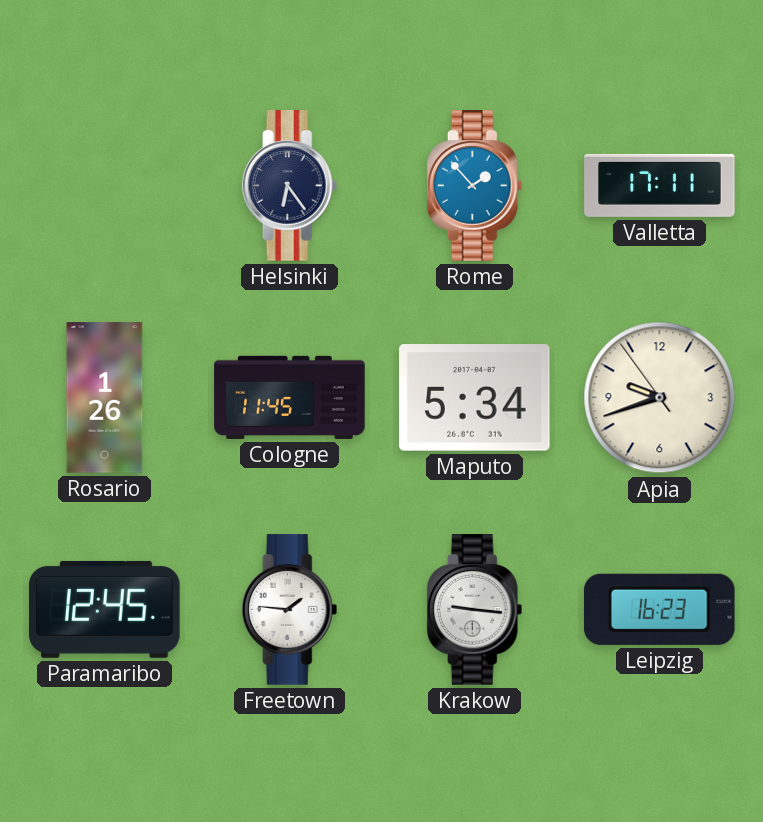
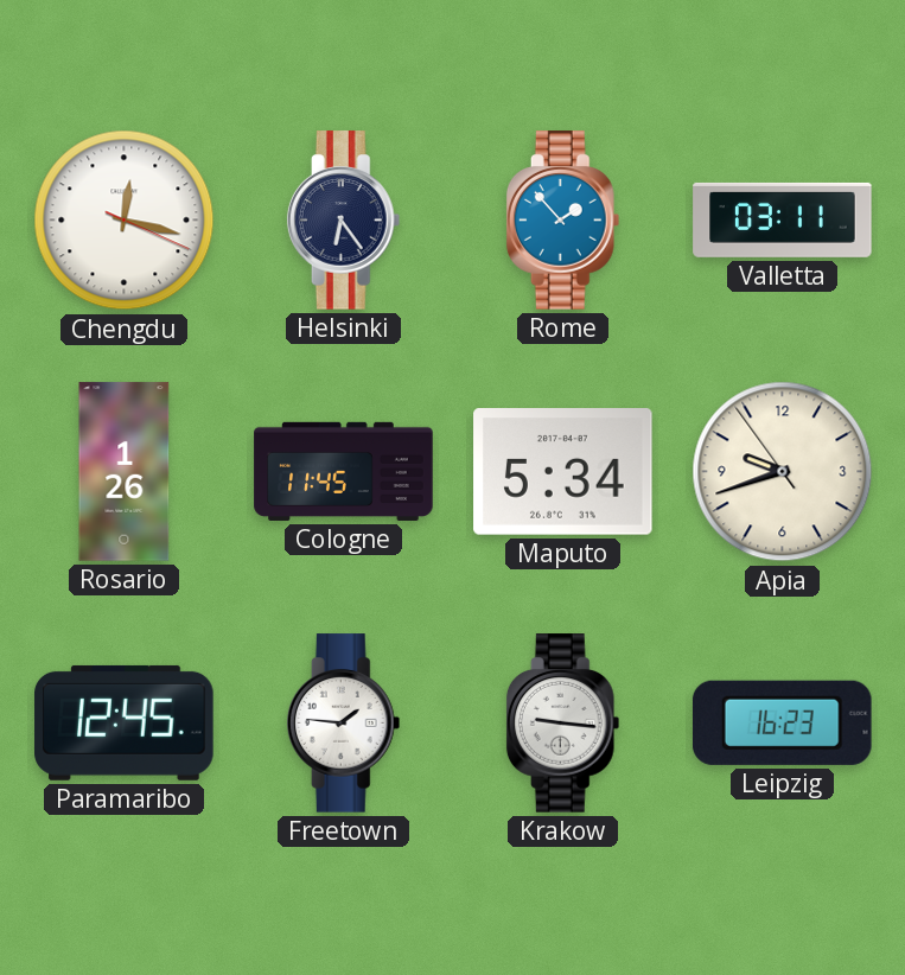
Chengdu: none -> 12:17
Valletta: 17:11 -> 03:11
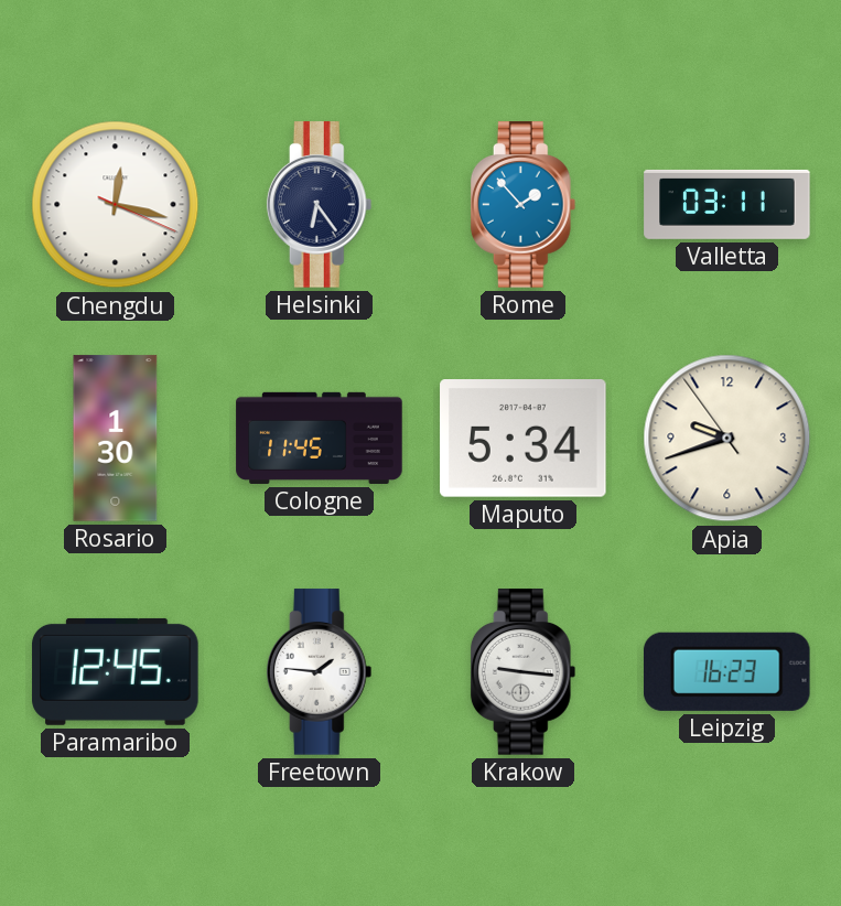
Rosario: 1:26 -> 1:30
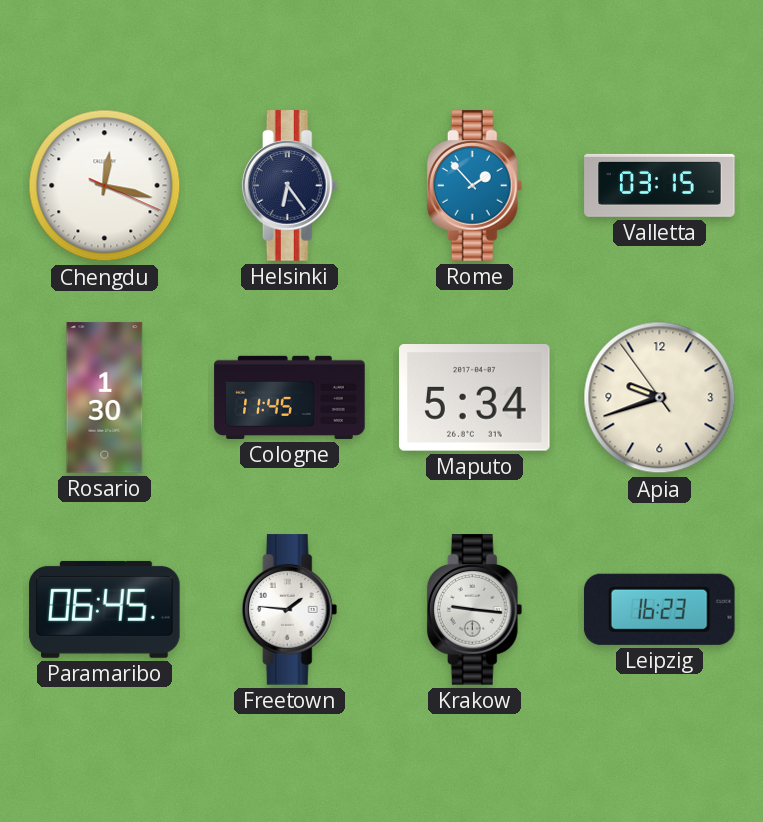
Valletta: 03:11 -> 03:15
Paramaribo: 12:45 -> 06:45
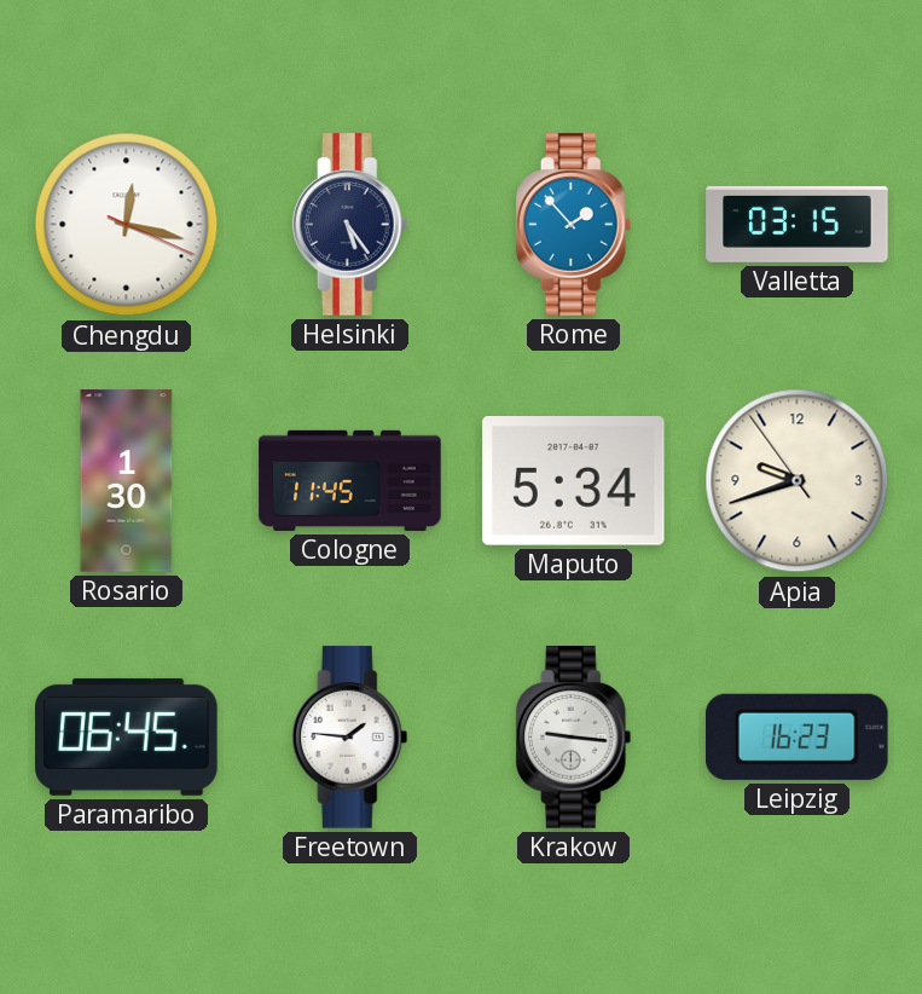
Helsinki: 6:24 -> 5:24
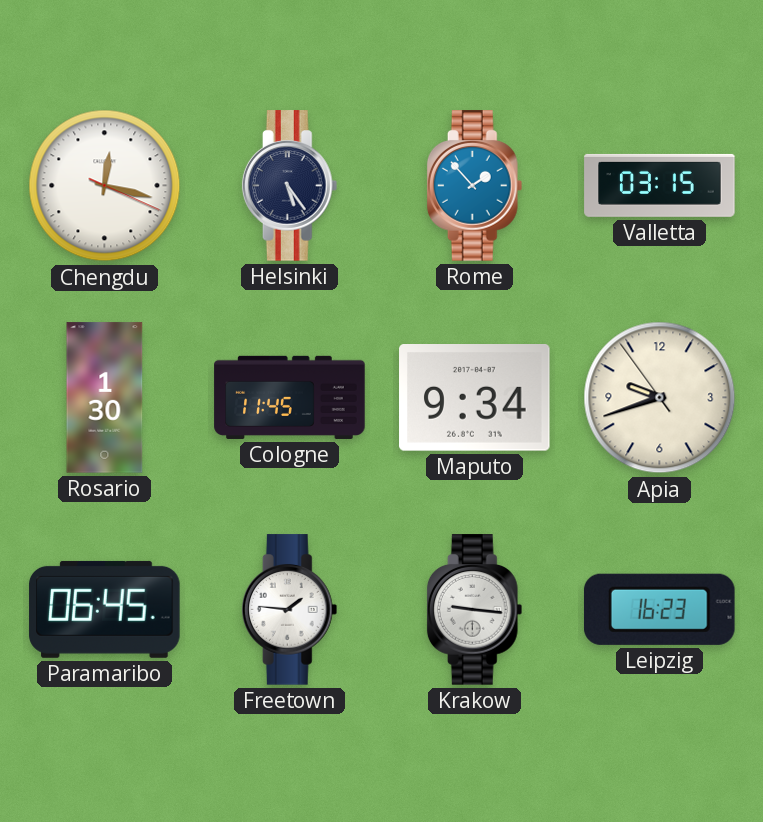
Maputo: 5:34 -> 9:34
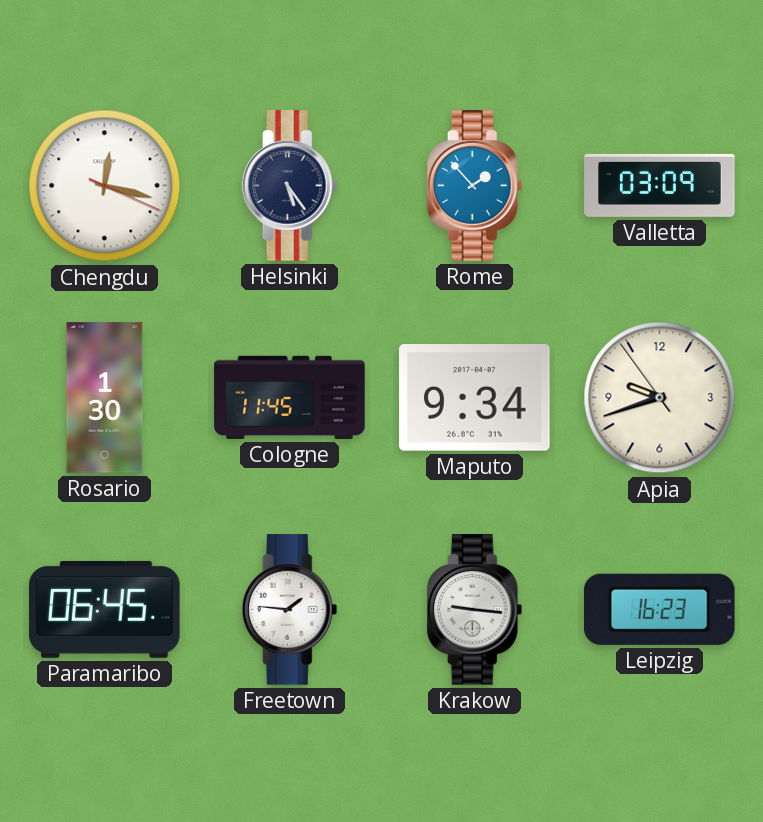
Valletta: 03:15 -> 03:09
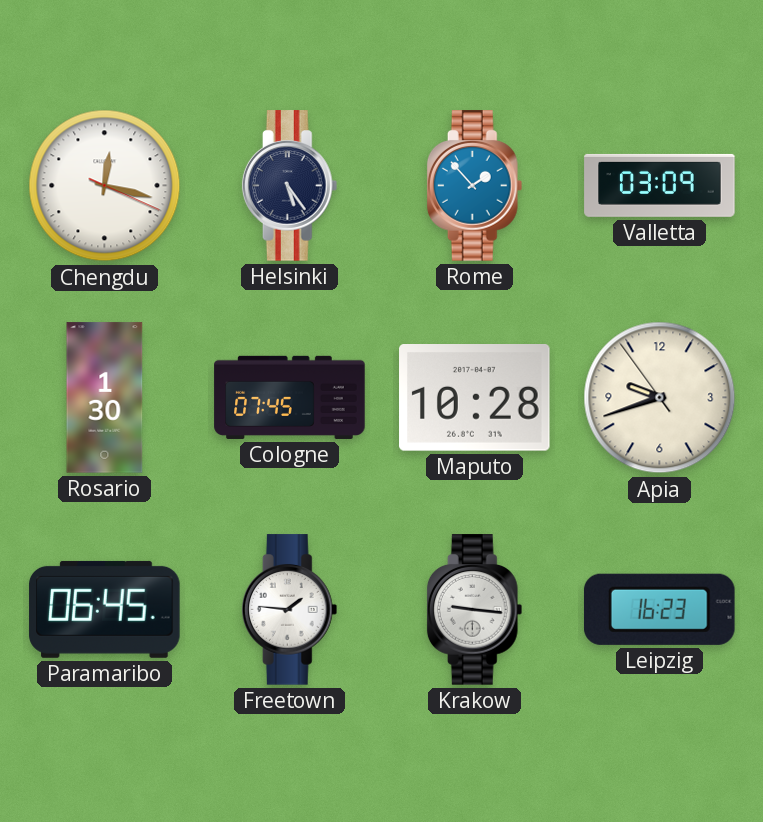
Cologne: 11:45 -> 07:45
Maputo: 9:34 -> 10:28
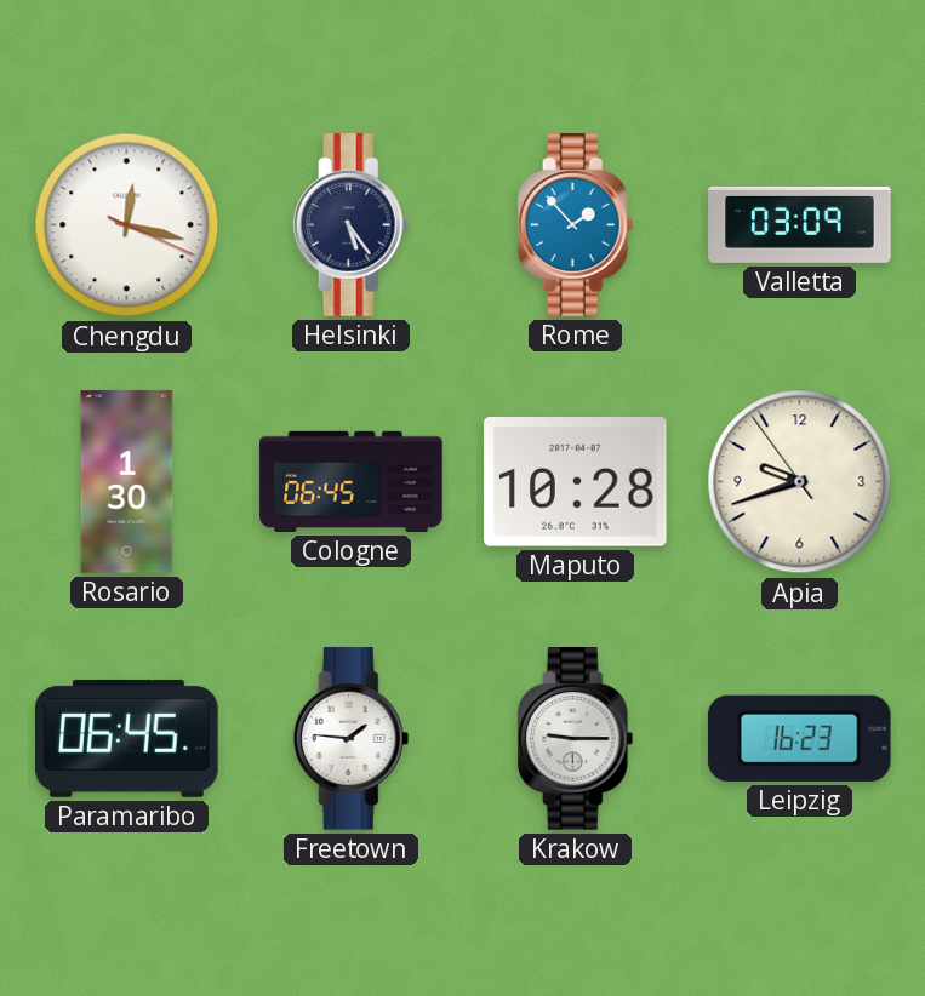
Cologne: 07:45 -> 06:45
Krakow: 9:16 -> 9:15
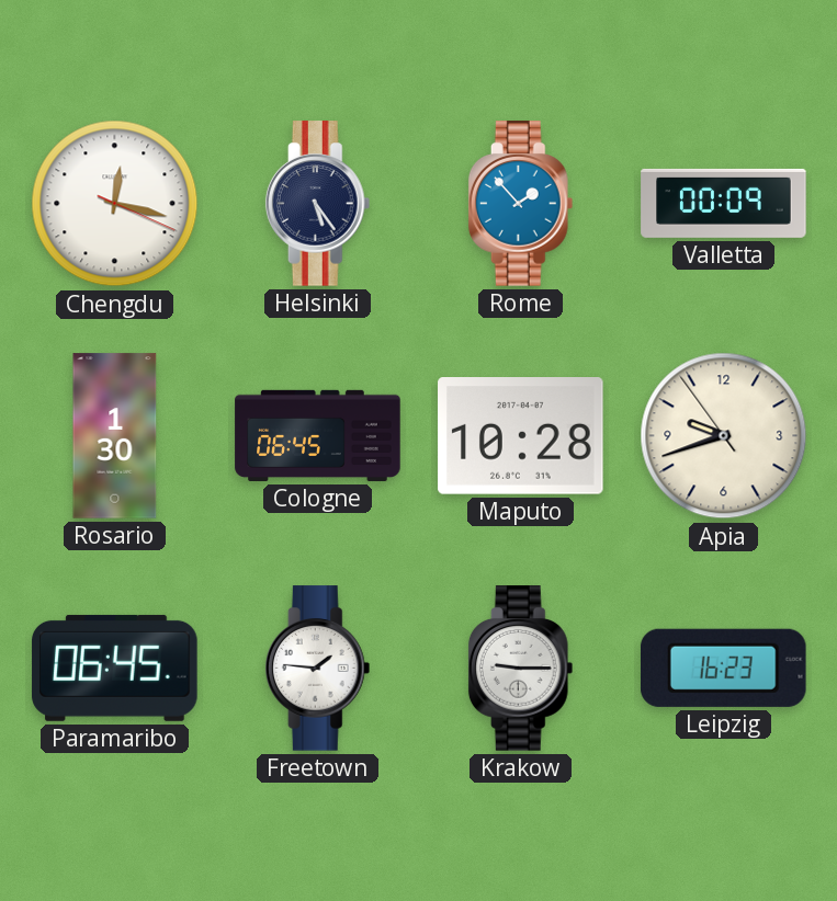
Valletta: 03:09 -> 00:09
